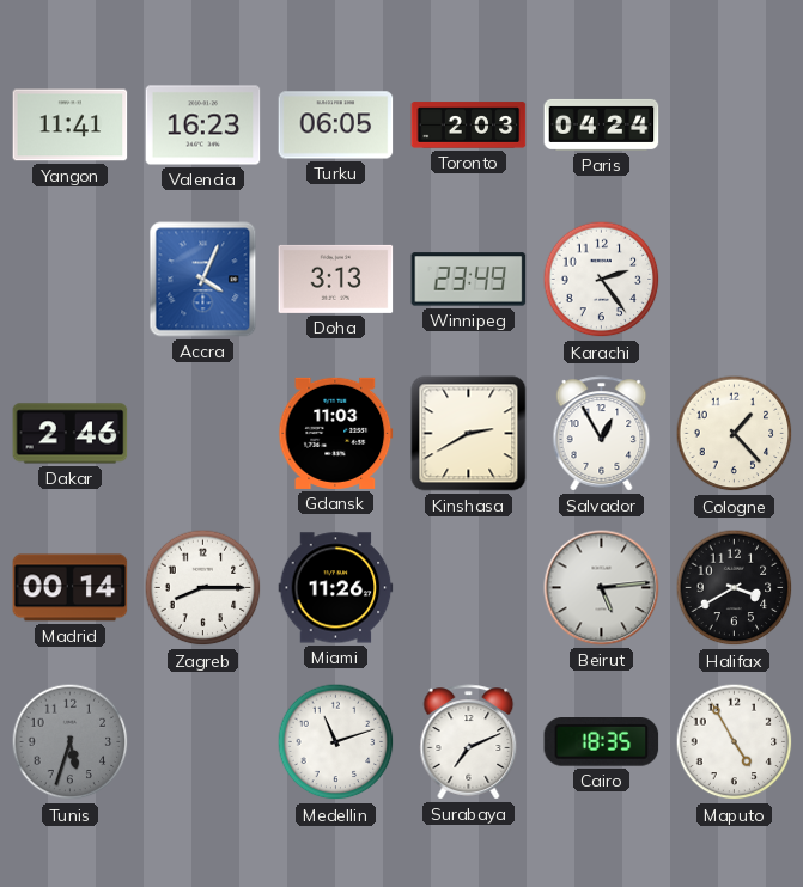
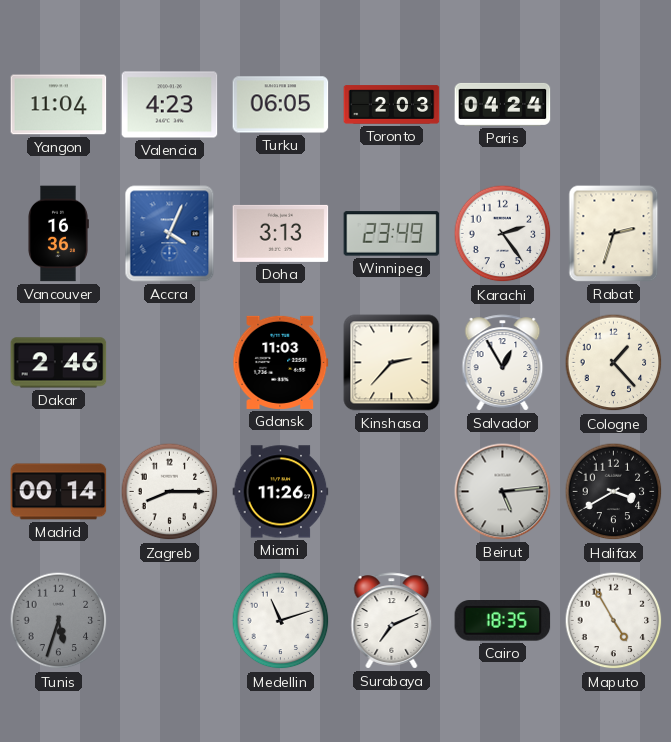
Yangon: 11:41 -> 11:04
Valencia: 16:23 -> 4:23
Vancouver: none -> 16:36
Rabat: none -> 2:33
Kinshasa: 2:40 -> 2:37
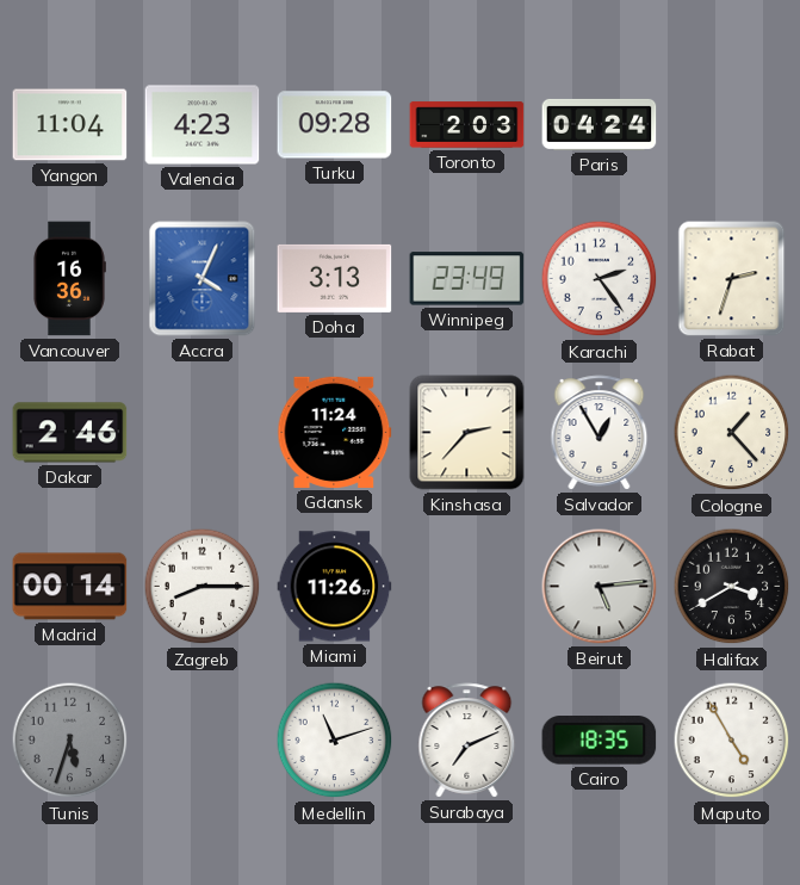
Turku: 06:05 -> 09:28
Gdansk: 11:03 -> 11:24
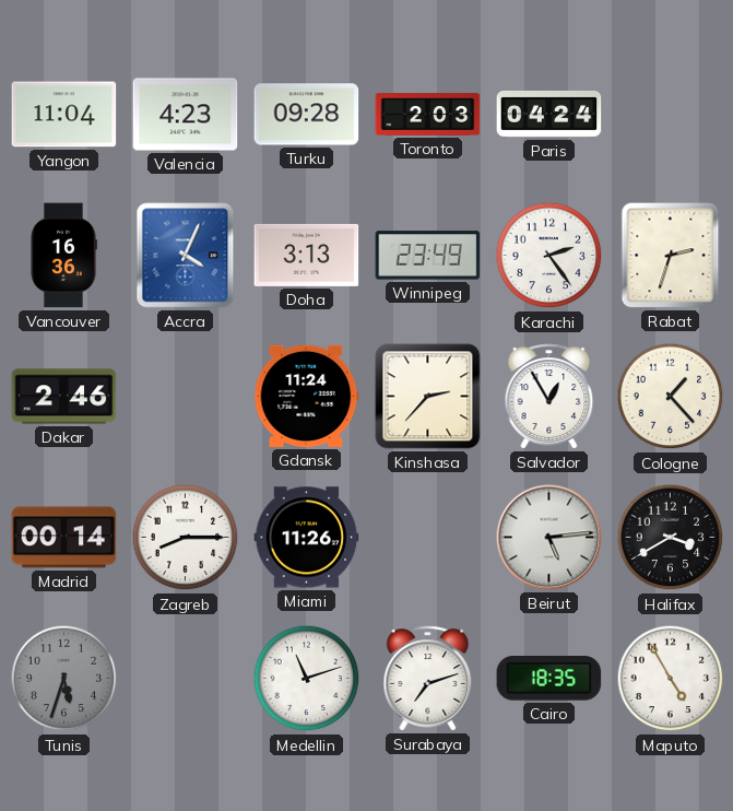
Surabaya: 7:11 -> 7:12
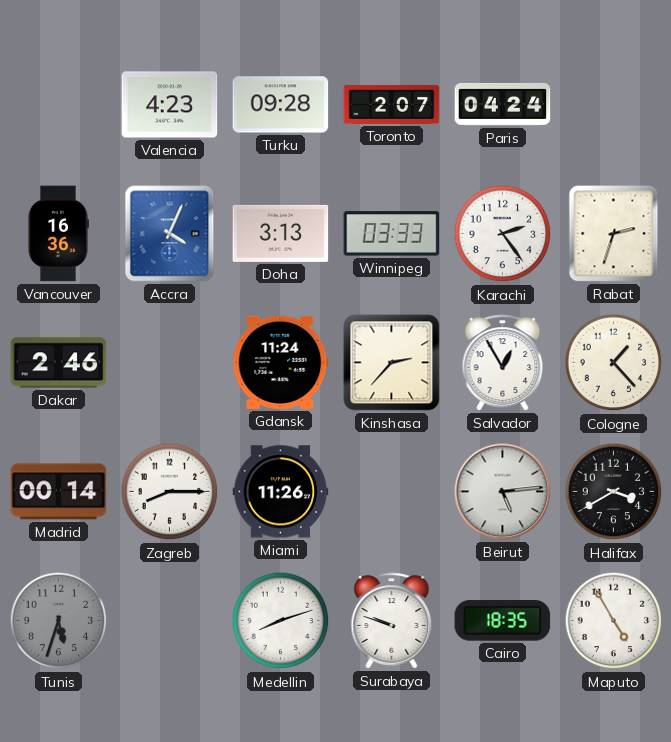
Yangon: 11:04 -> none
Toronto: 2:03 -> 2:07
Winnipeg: 23:49 -> 03:33
Medellin: 11:12 -> 8:12
Surabaya: 7:12 -> 9:48
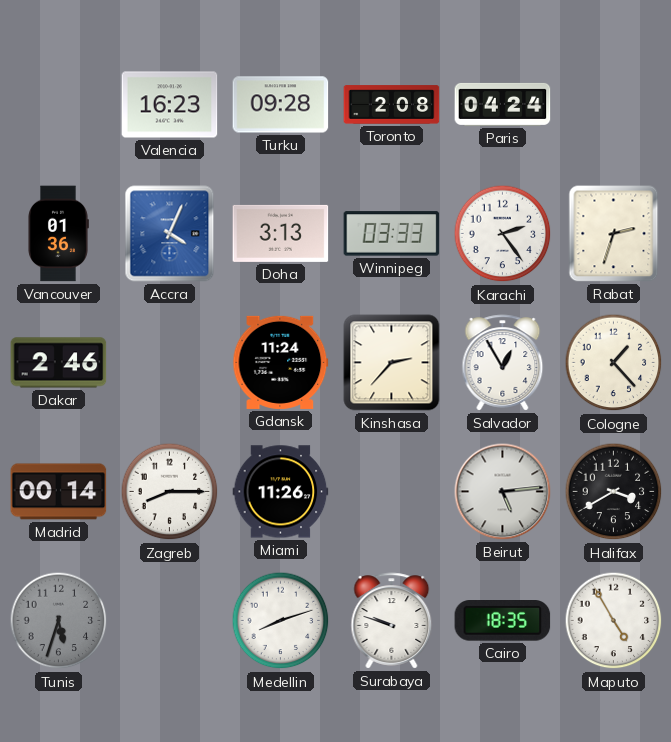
Valencia: 4:23 -> 16:23
Toronto: 2:07 -> 2:08
Vancouver: 16:36 -> 01:36
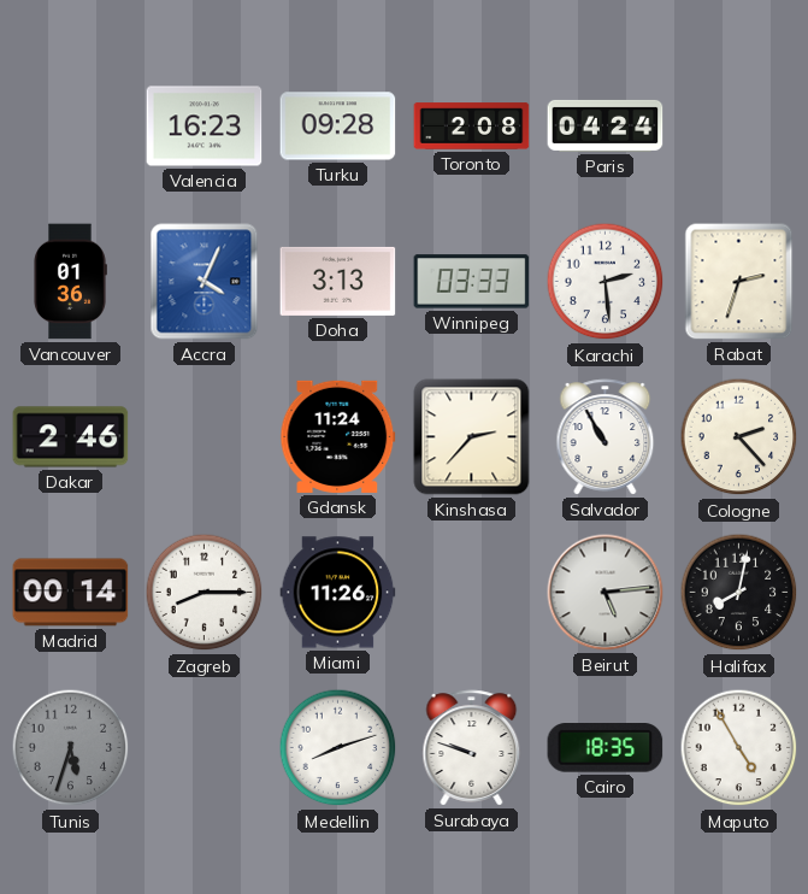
Karachi: 2:24 -> 2:29
Salvador: 12:55 -> 10:55
Cologne: 1:23 -> 2:23
Halifax: 3:40 -> 8:02
